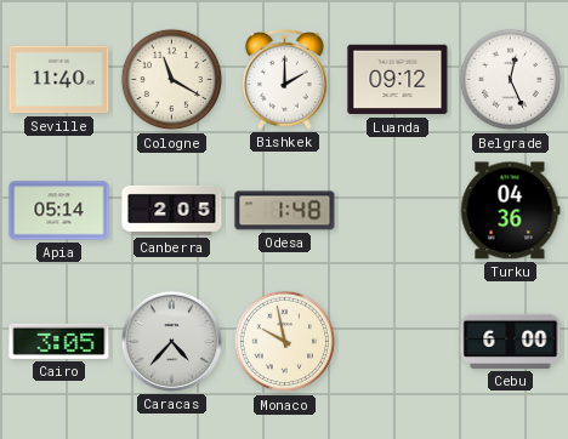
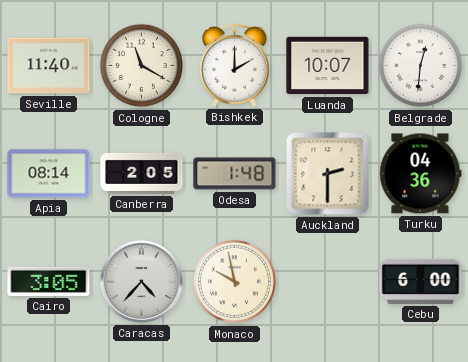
Luanda: 09:12 -> 10:07
Belgrade: 12:26 -> 12:31
Apia: 05:14 -> 08:14
Auckland: none -> 2:30
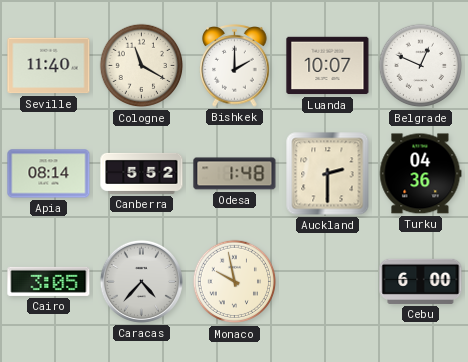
Belgrade: 12:31 -> 12:49
Canberra: 2:05 -> 5:52
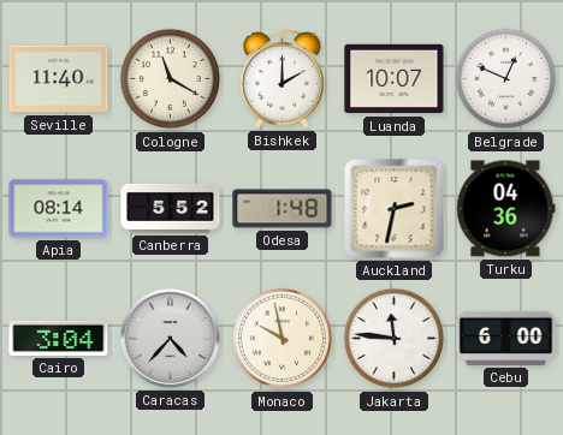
Auckland: 2:30 -> 2:32
Cairo: 3:05 -> 3:04
Jakarta: none -> 11:46
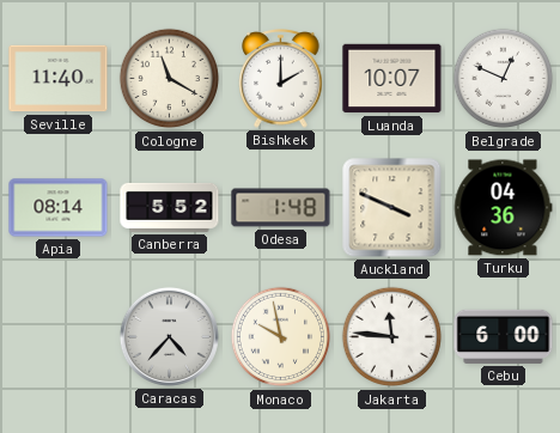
Auckland: 2:32 -> 3:49
Cairo: 3:04 -> none
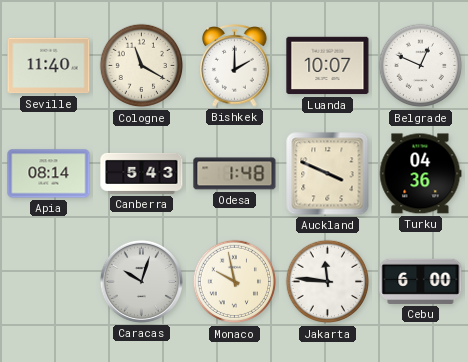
Canberra: 5:52 -> 5:43
Caracas: 4:37 -> 10:03
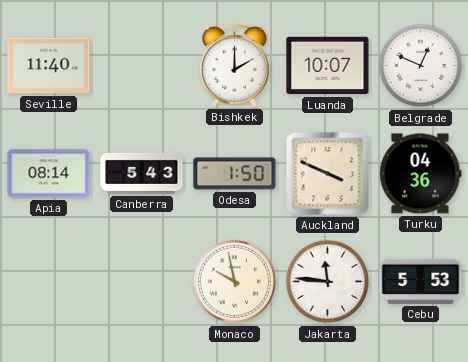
Cologne: 11:20 -> none
Odesa: 1:48 -> 1:50
Caracas: 10:03 -> none
Cebu: 6:00 -> 5:53
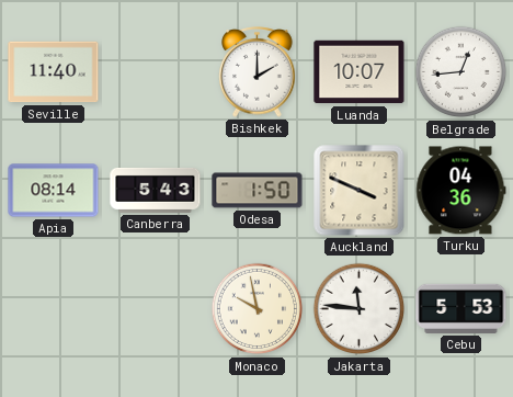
Belgrade: 12:49 -> 12:44
